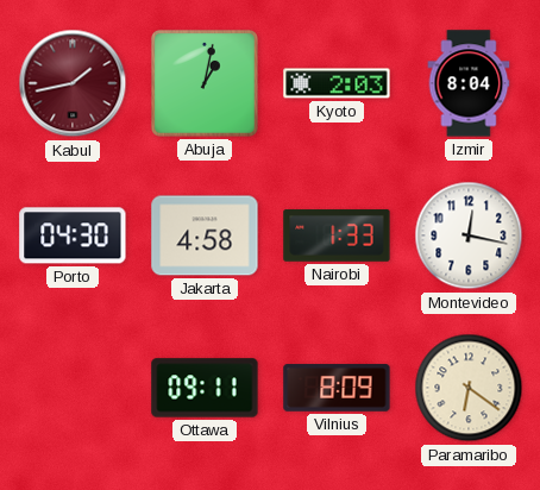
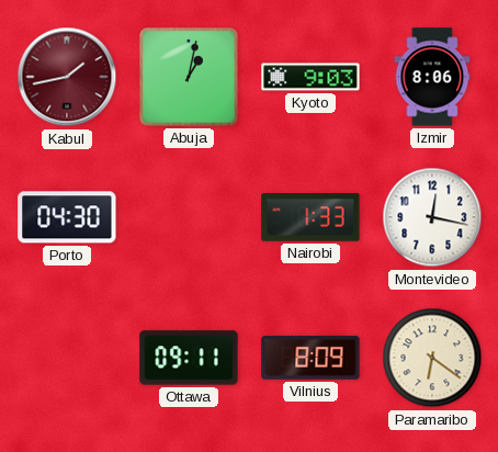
Kyoto: 2:03 -> 9:03
Izmir: 8:04 -> 8:06
Jakarta: 4:58 -> none
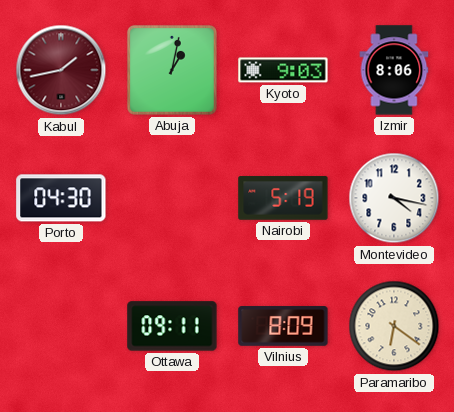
Nairobi: 1:33 -> 5:19
Montevideo: 12:17 -> 4:17
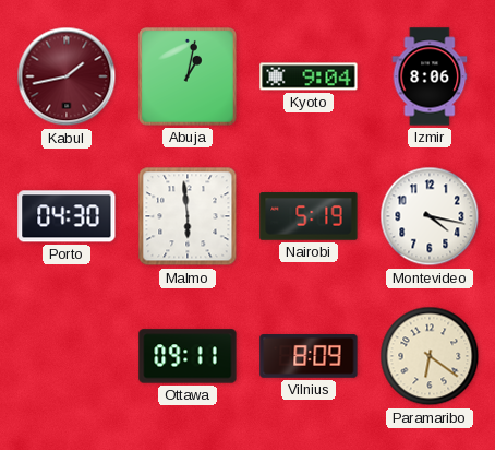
Kyoto: 9:03 -> 9:04
Malmo: none -> 5:59
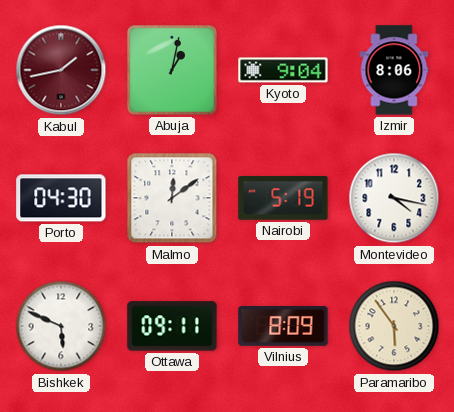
Malmo: 5:59 -> 12:09
Bishkek: none -> 5:49
Paramaribo: 6:21 -> 5:54
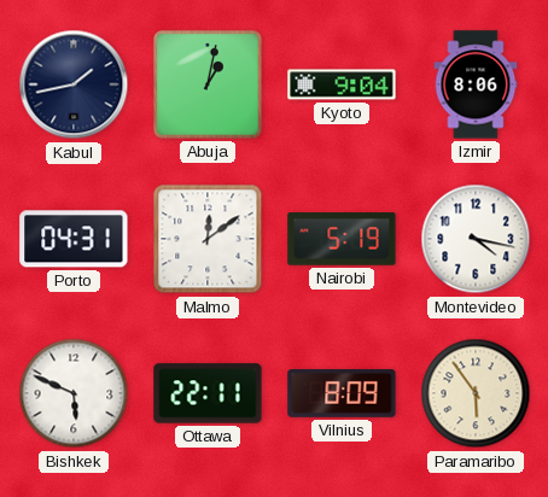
Kabul dial: burgundy -> navy
Porto: 04:30 -> 04:31
Ottawa: 09:11 -> 22:11
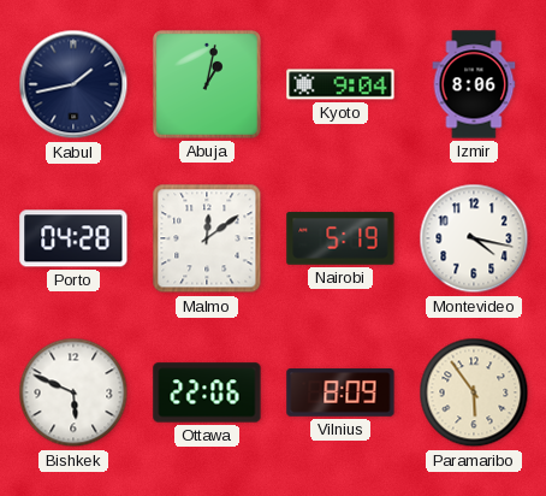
Porto: 04:31 -> 04:28
Ottawa: 22:11 -> 22:06
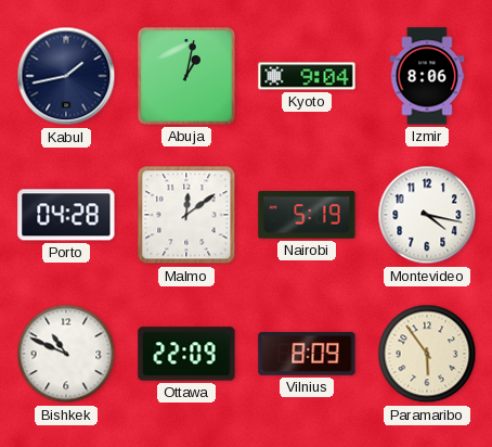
Bishkek: 5:49 -> 10:49
Ottawa: 22:06 -> 22:09
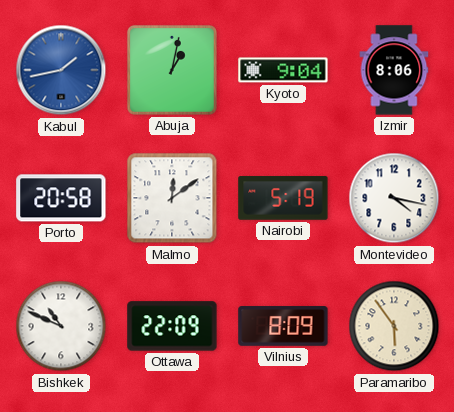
Kabul dial: navy -> blue
Porto: 04:28 -> 20:58
